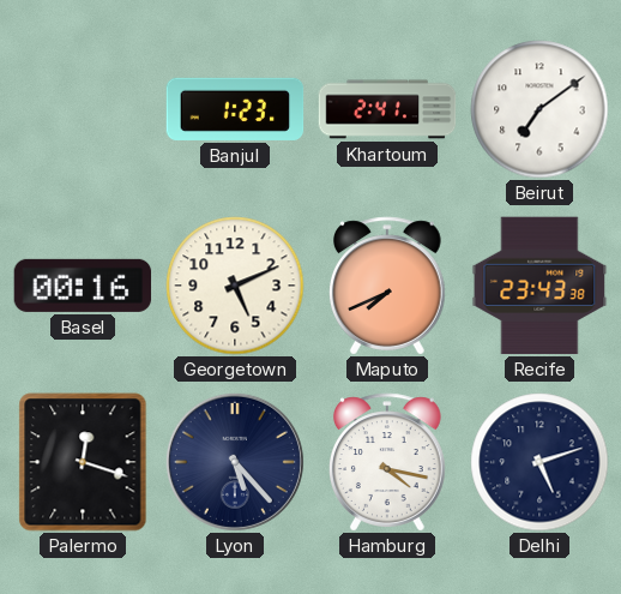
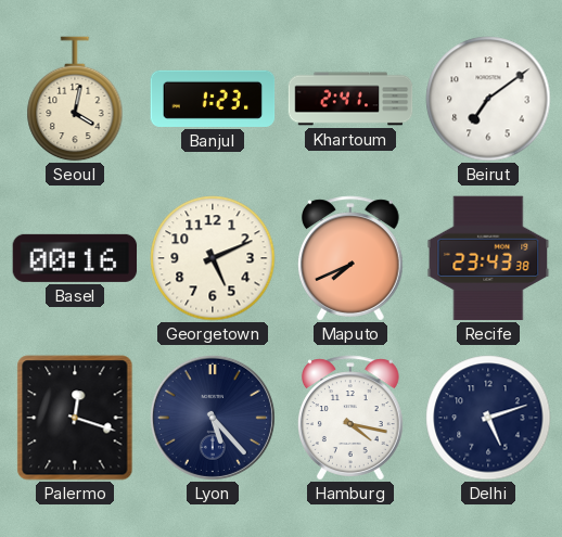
Seoul: none -> 4:02
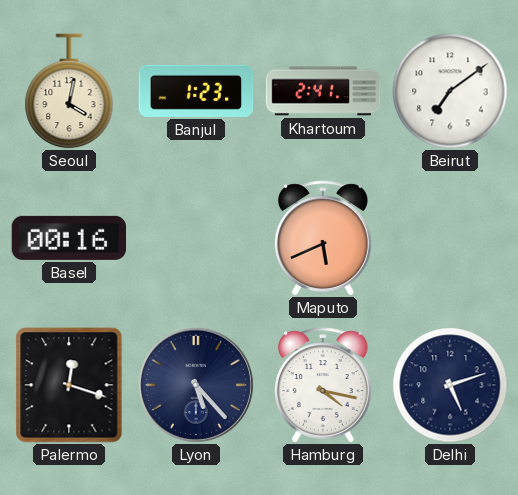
Georgetown: 5:11 -> none
Maputo: 7:41 -> 5:41
Recife: 23:43 -> none
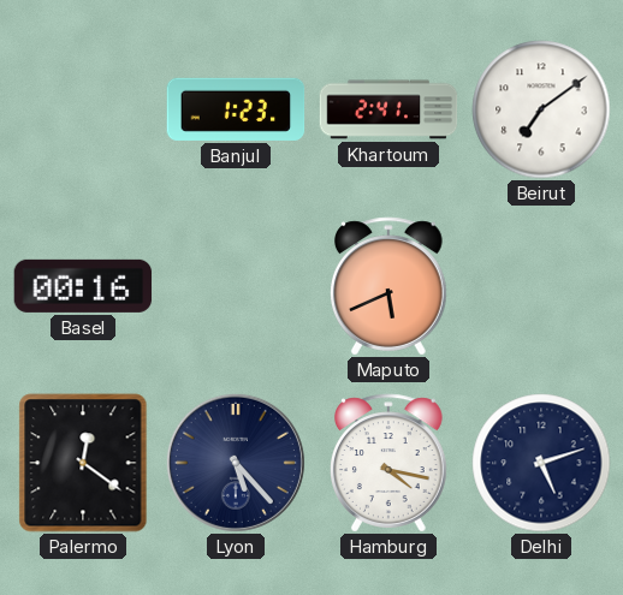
Seoul: 4:02 -> none
Palermo: 12:18 -> 12:21
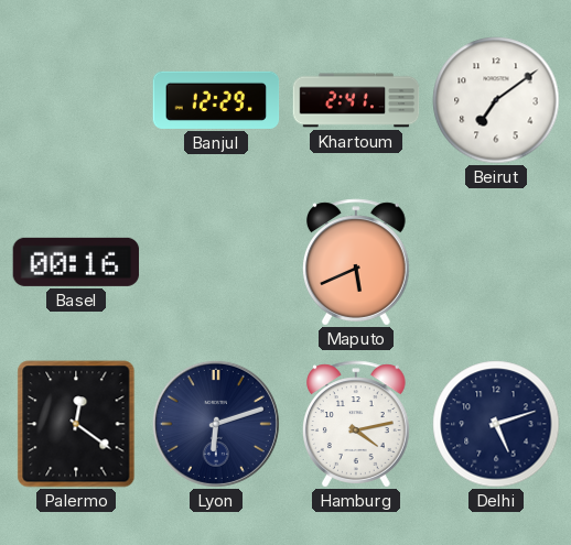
Banjul: 1:23 -> 12:29
Lyon: 5:23 -> 6:12
Hamburg: 4:17 -> 4:13
